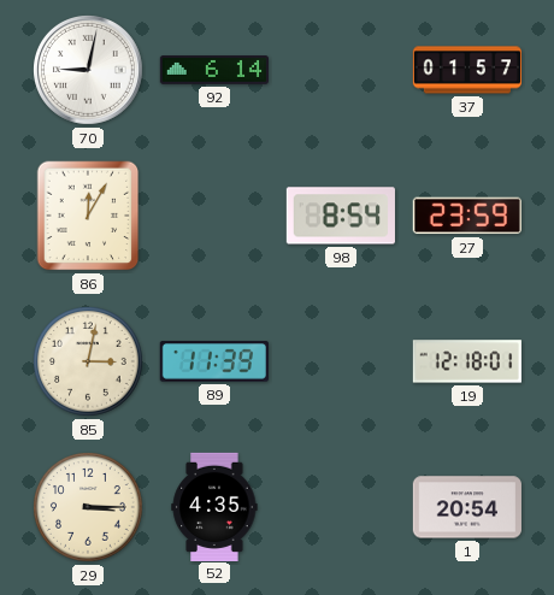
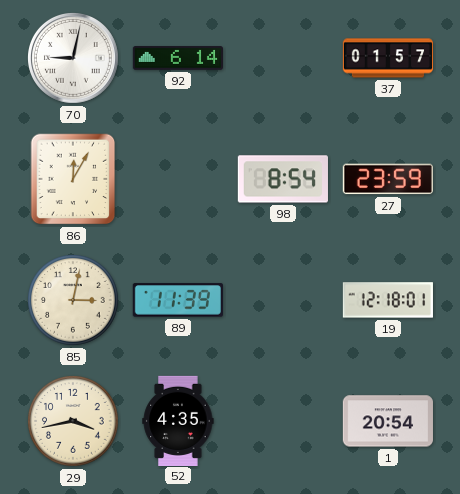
29: 3:15 -> 3:43
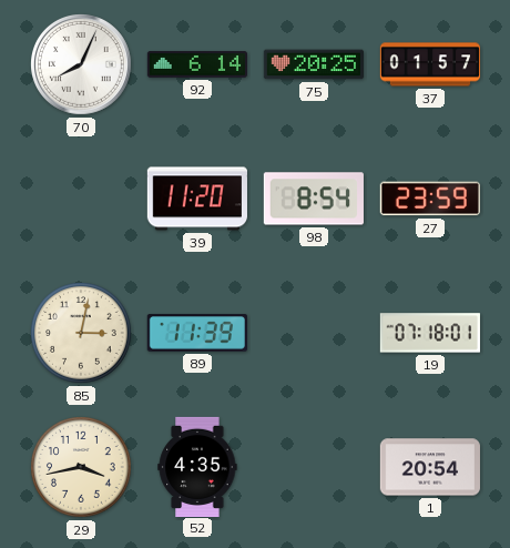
70: 9:02 -> 8:04
75: none -> 20:25
86: 12:05 -> none
39: none -> 11:20
19: 12:18 -> 07:18
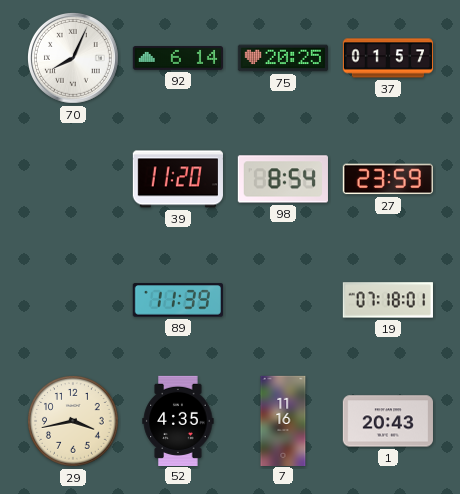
85: 3:02 -> none
7: none -> 11:16
1: 20:54 -> 20:43
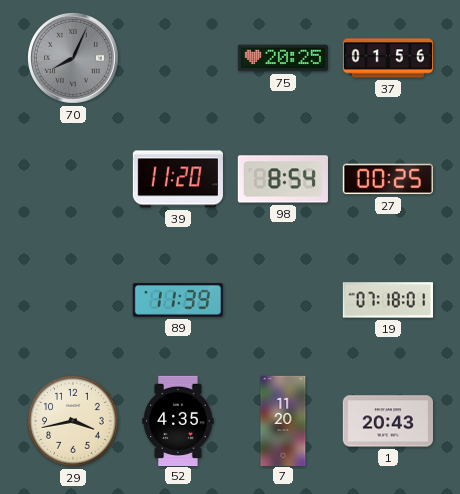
70 dial: white -> grey
92: 6:14 -> none
37: 01:57 -> 01:56
27: 23:59 -> 00:25
7: 11:16 -> 11:20
